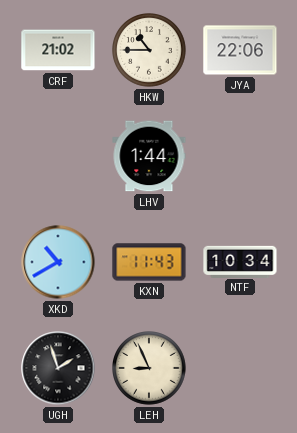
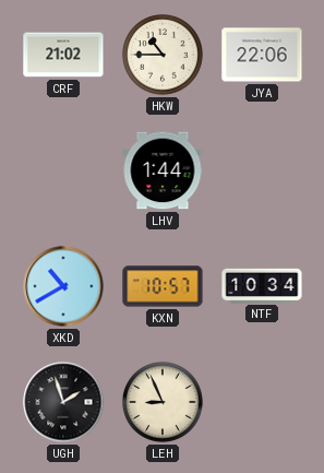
KXN: 11:43 -> 10:57
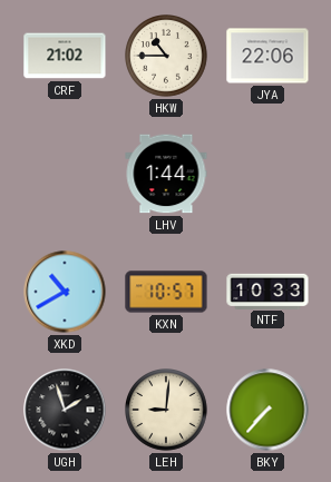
NTF: 10:34 -> 10:33
LEH: 8:56 -> 9:01
BKY: none -> 7:37
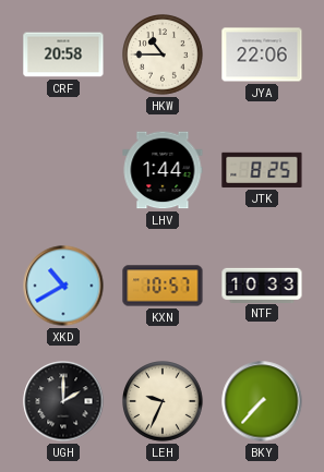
CRF: 21:02 -> 20:58
JTK: none -> 8:25
UGH: 1:57 -> 2:00
LEH: 9:01 -> 9:34
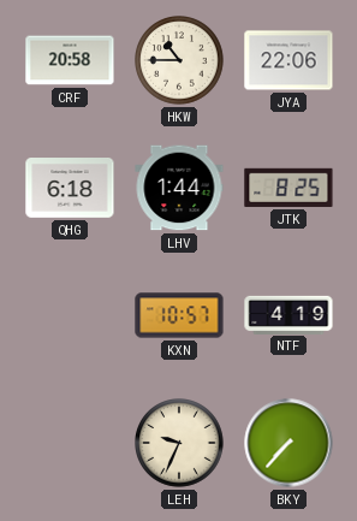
QHG: none -> 6:18
XKD: 10:40 -> none
NTF: 10:33 -> 4:19
UGH: 2:00 -> none
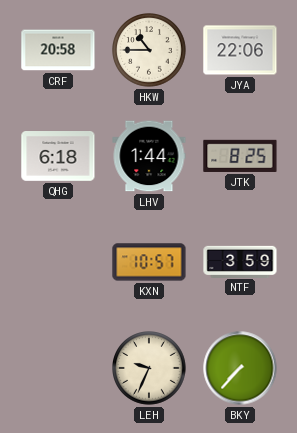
NTF: 4:19 -> 3:59
